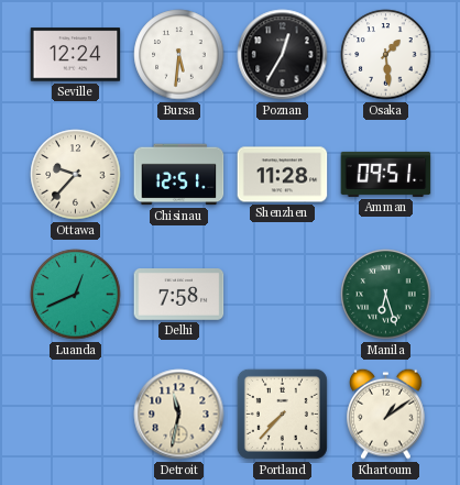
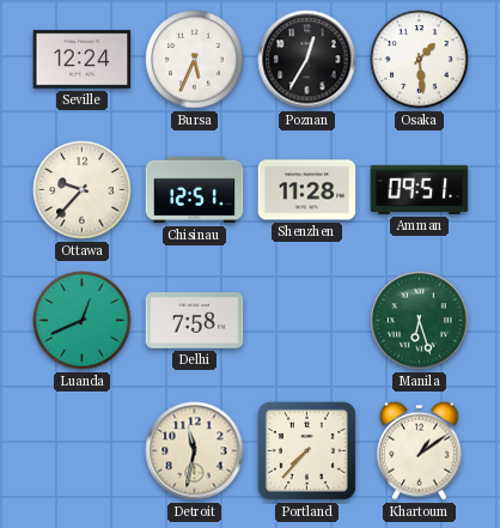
Bursa: 5:31 -> 5:34
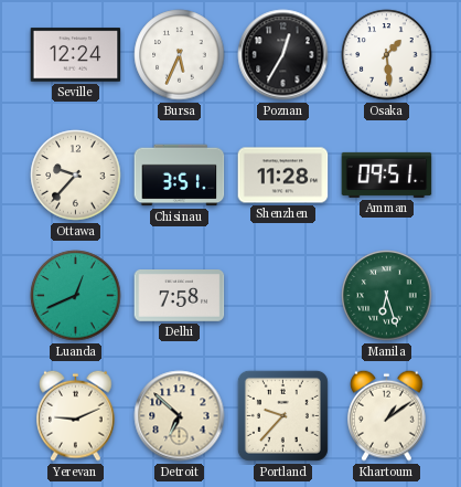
Chisinau: 12:51 -> 3:51
Yerevan: none -> 9:11
Detroit: 11:32 -> 6:52
Portland: 7:37 -> 9:37
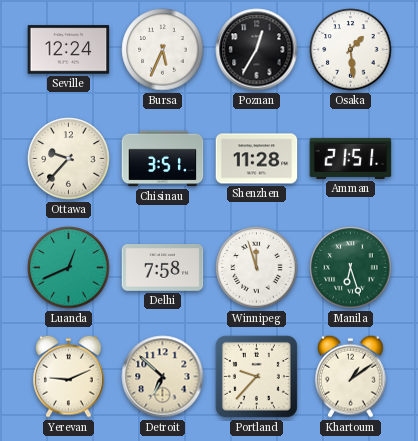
Amman: 09:51 -> 21:51
Winnipeg: none -> 11:57
